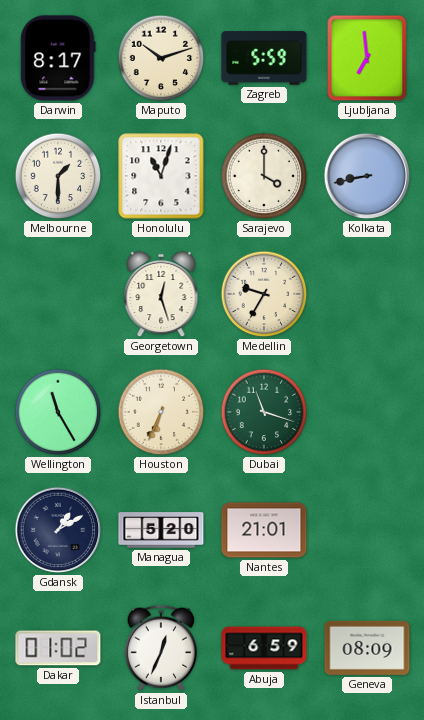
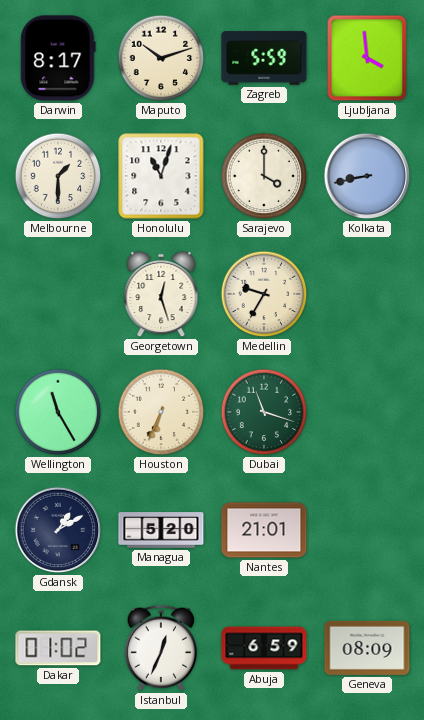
Ljubljana: 6:59 -> 3:59
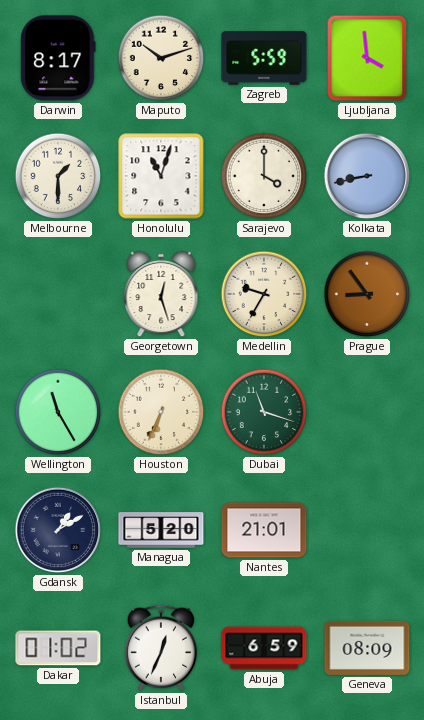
Prague: none -> 8:54
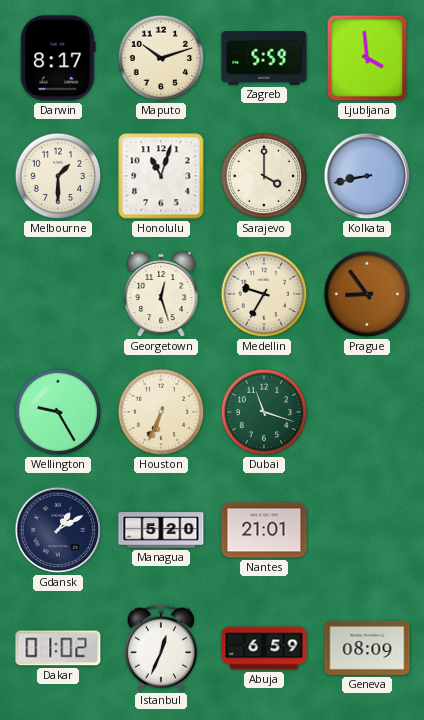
Wellington: 11:25 -> 9:25
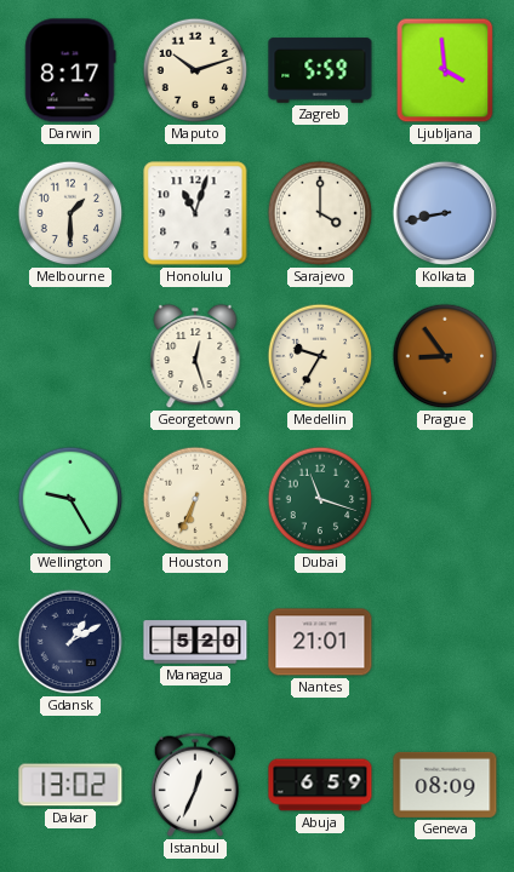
Dakar: 01:02 -> 13:02
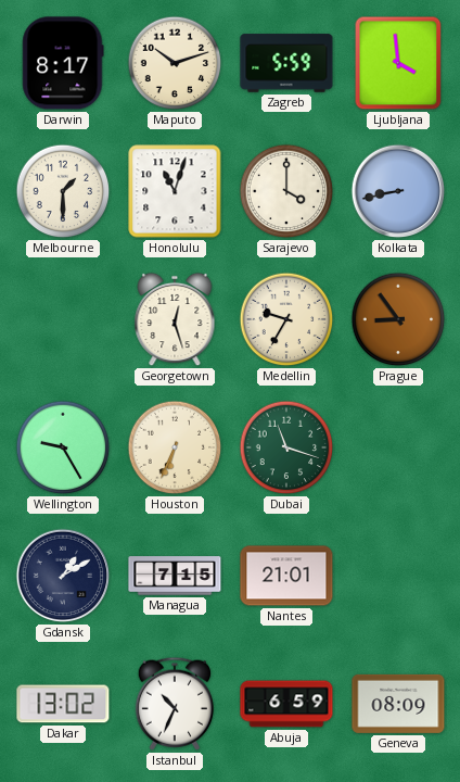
Managua: 5:20 -> 7:15
Istanbul: 12:34 -> 10:34
